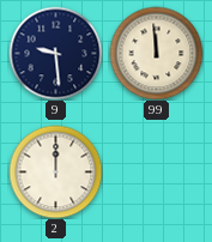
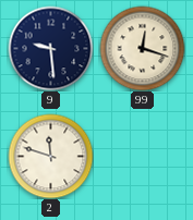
99: 11:59 -> 12:18
2: 12:00 -> 11:48
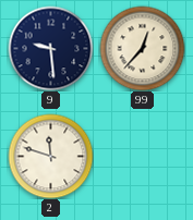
99: 12:18 -> 12:37
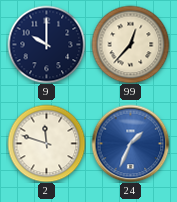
9: 9:29 -> 10:00
24: none -> 1:34
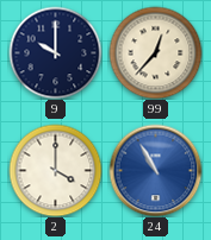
2: 11:48 -> 4:00
24: 1:34 -> 10:55
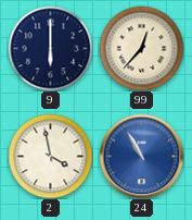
9: 10:00 -> 6:00
2: 4:00 -> 3:58
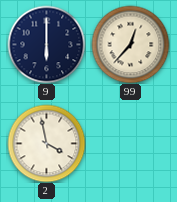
24: 10:55 -> none
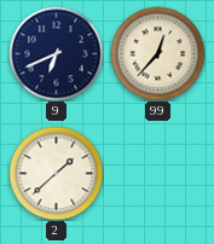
9: 6:00 -> 6:41
2: 3:58 -> 1:38
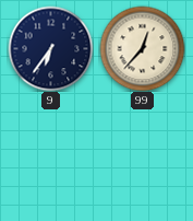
9: 6:41 -> 6:36
2: 1:38 -> none
